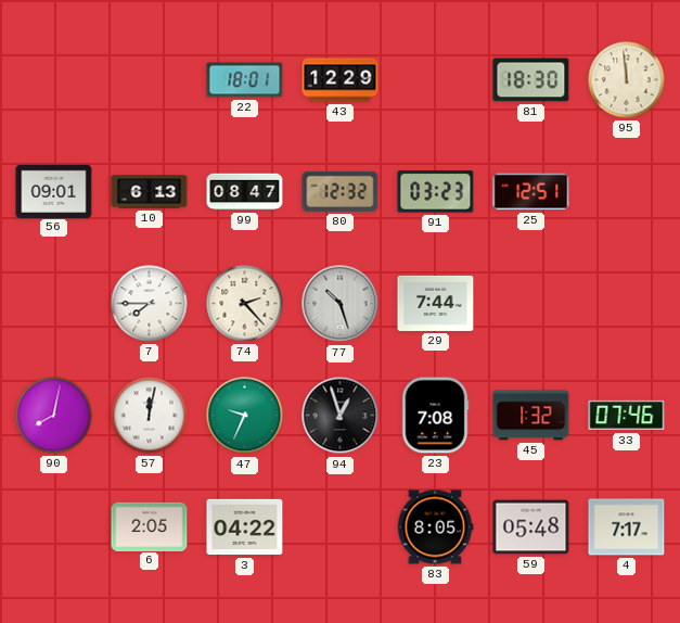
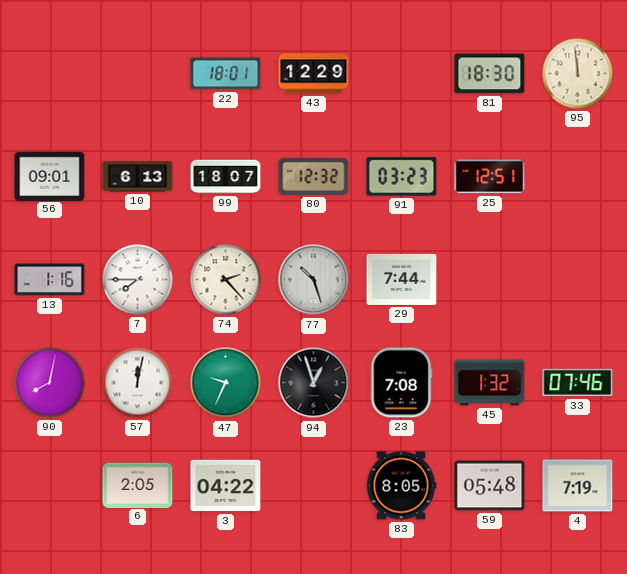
99: 08:47 -> 18:07
13: none -> 1:16
4: 7:17 -> 7:19
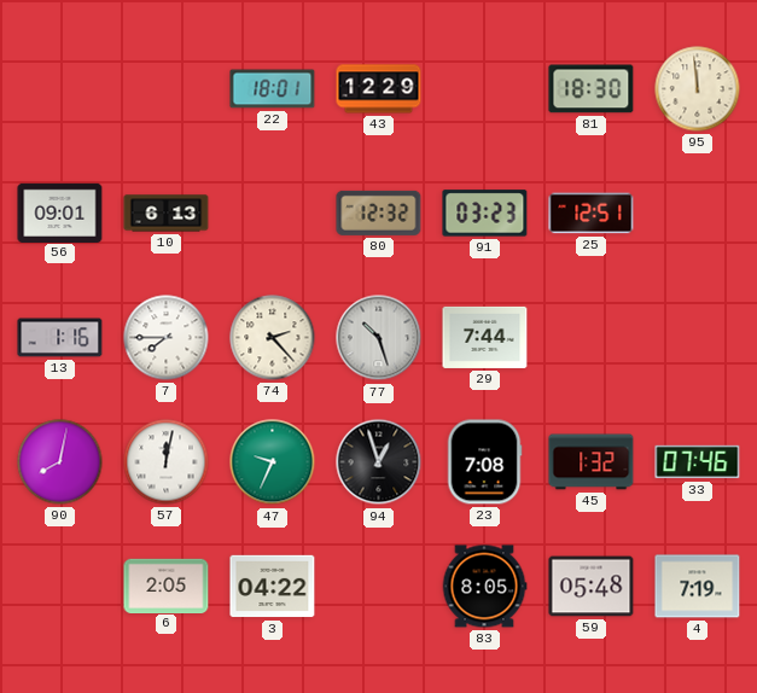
99: 18:07 -> none
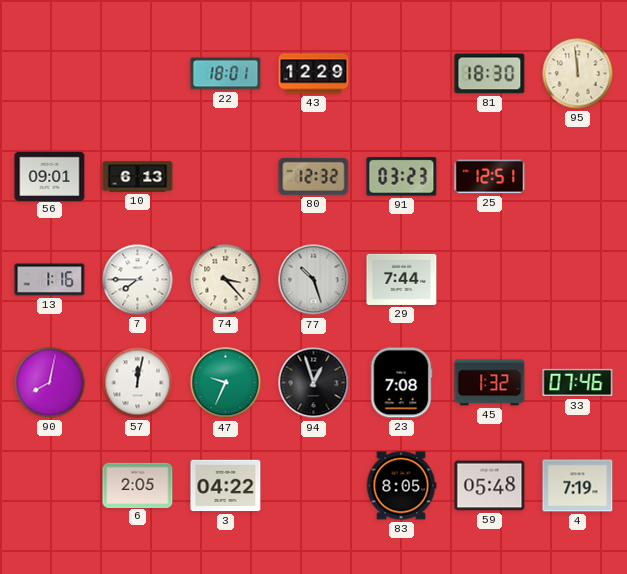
74: 2:23 -> 3:23
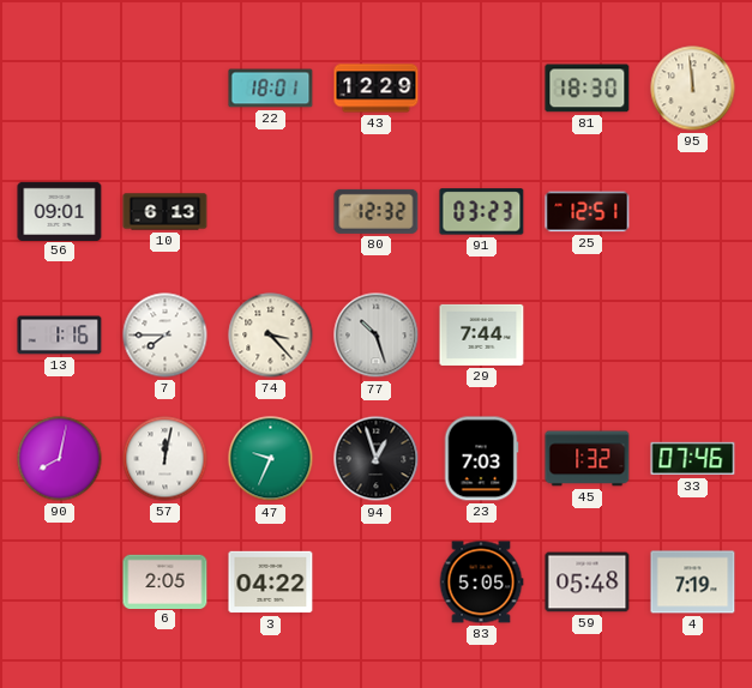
23: 7:08 -> 7:03
83: 8:05 -> 5:05
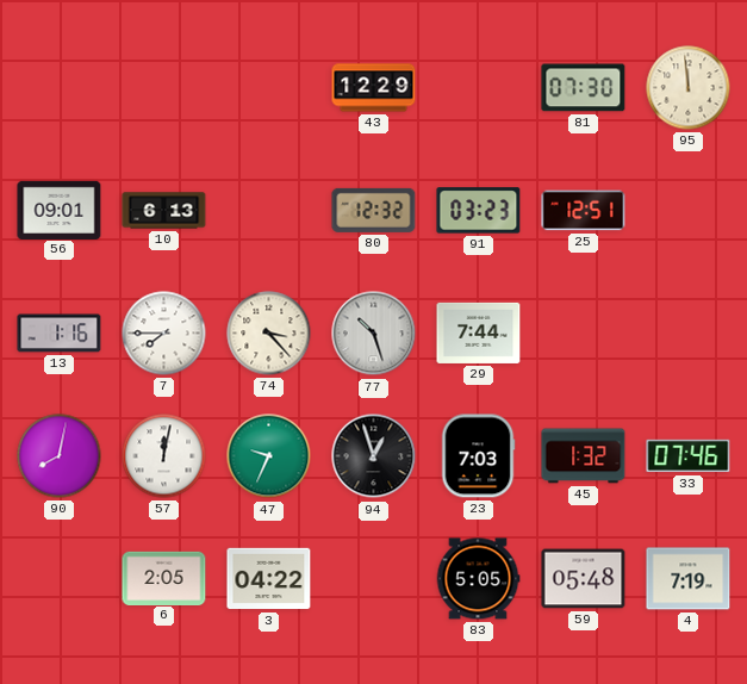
22: 18:01 -> none
81: 18:30 -> 07:30
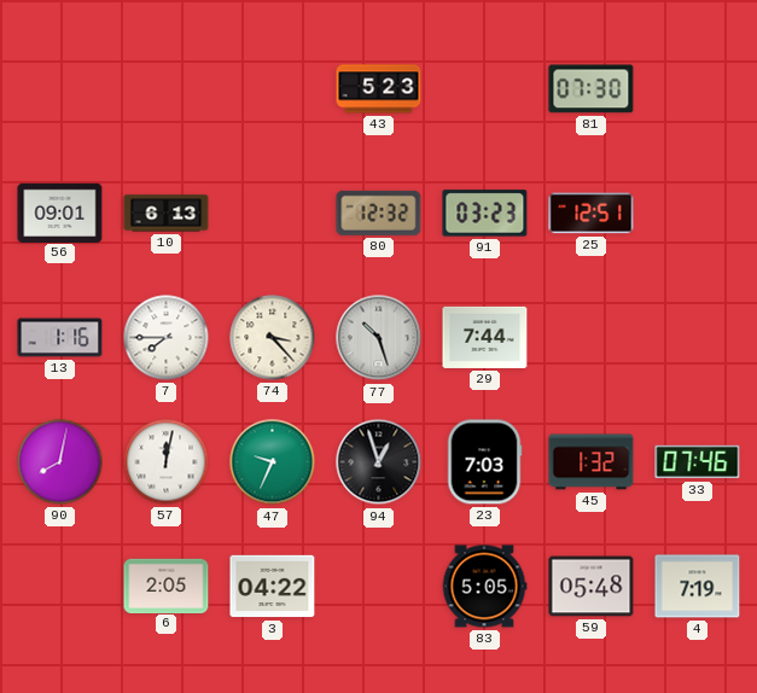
43: 12:29 -> 5:23
95: 11:59 -> none
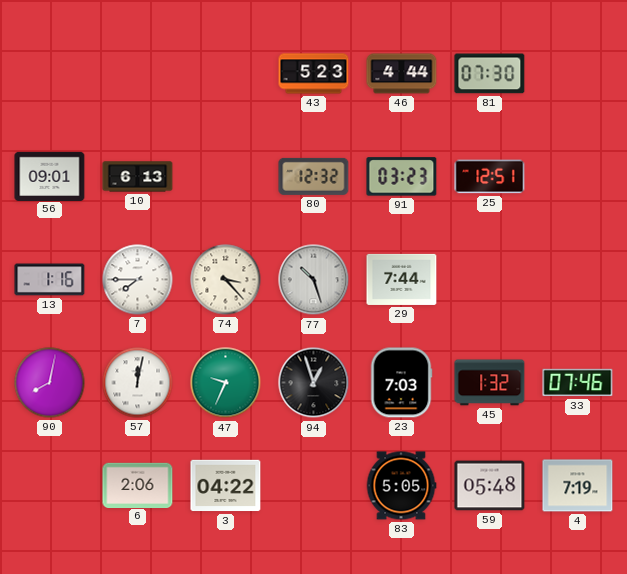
46: none -> 4:44
6: 2:05 -> 2:06
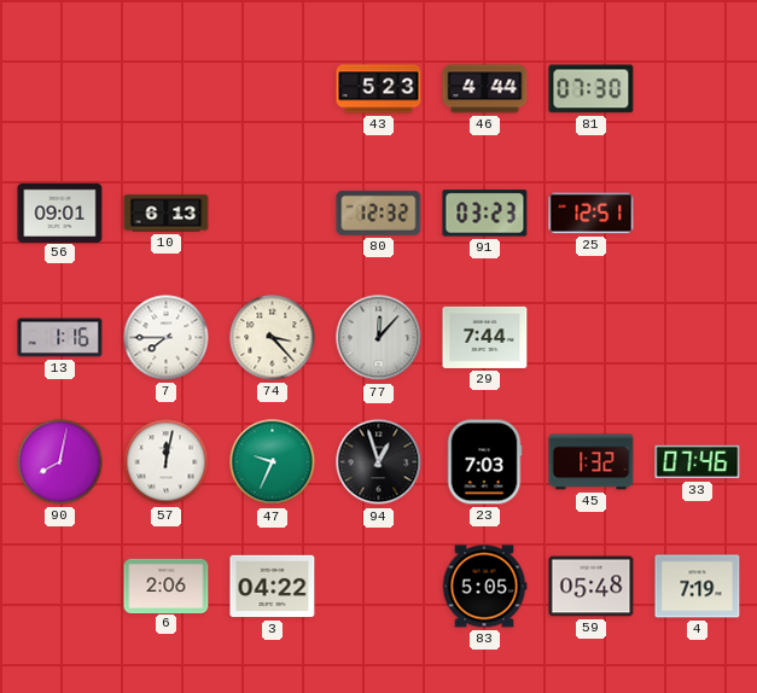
77: 10:27 -> 12:07
